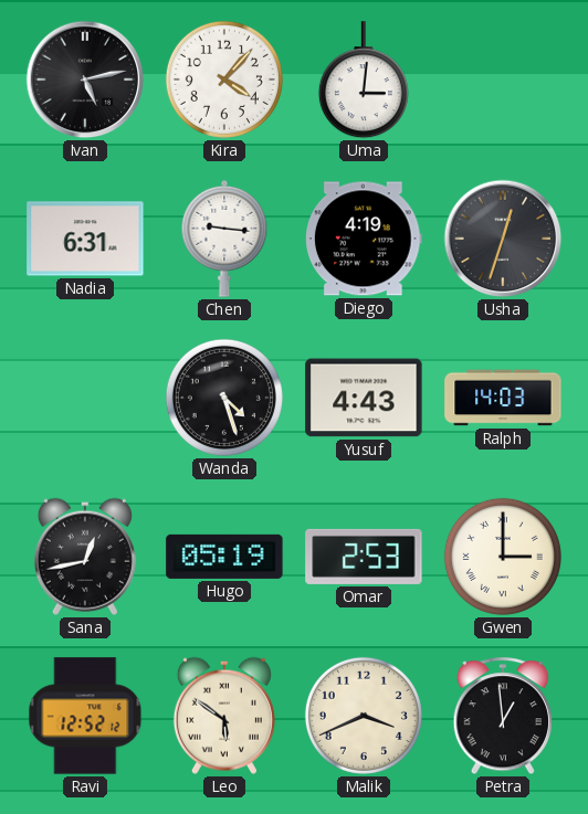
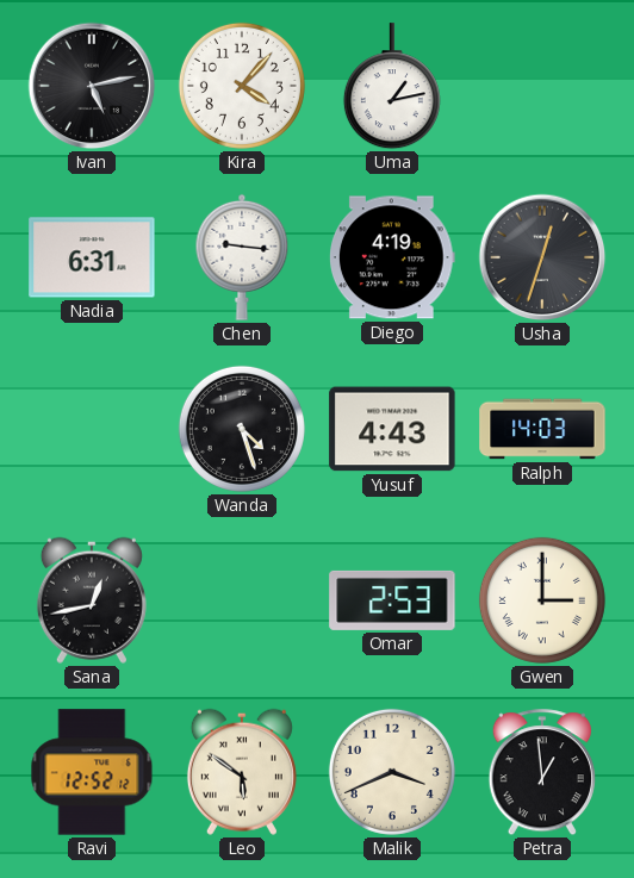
Uma: 3:01 -> 1:13
Hugo: 05:19 -> none
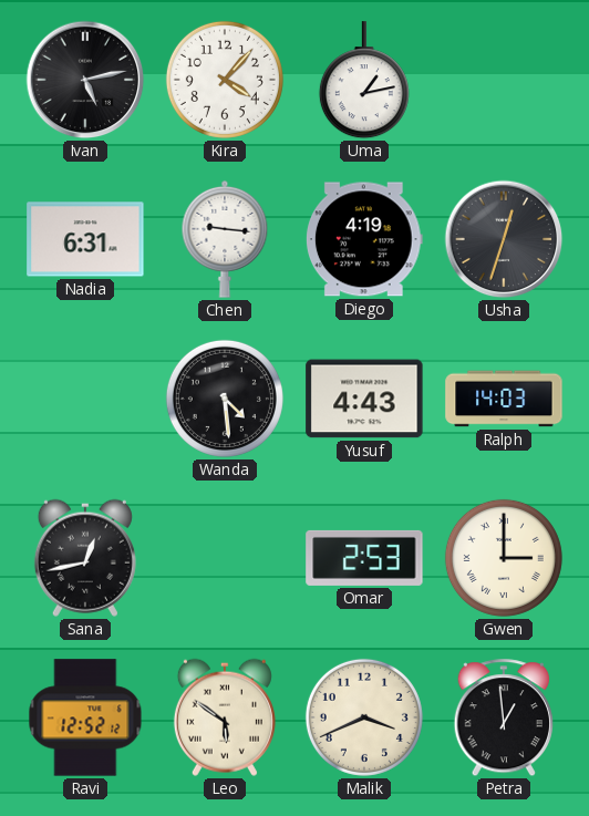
Wanda: 4:27 -> 4:29
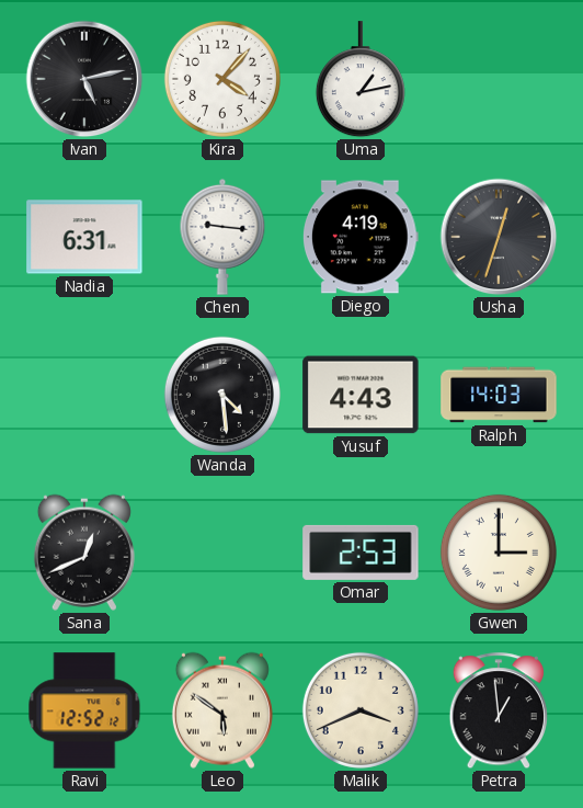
Sana: 12:43 -> 12:41
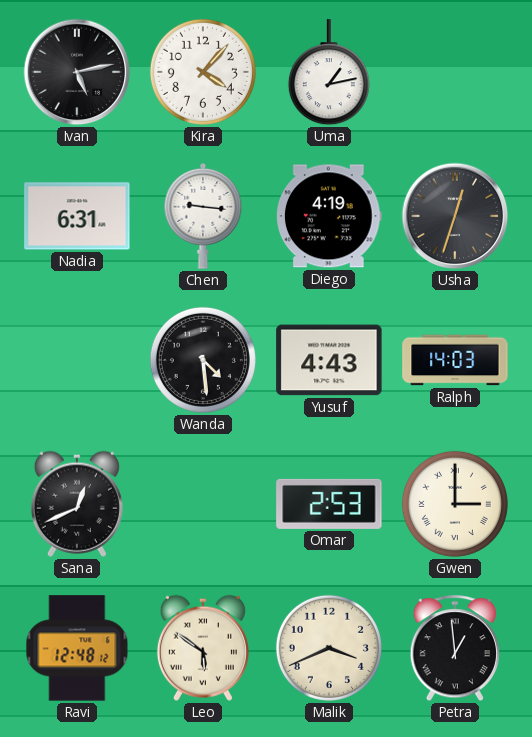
Ravi: 12:52 -> 12:48
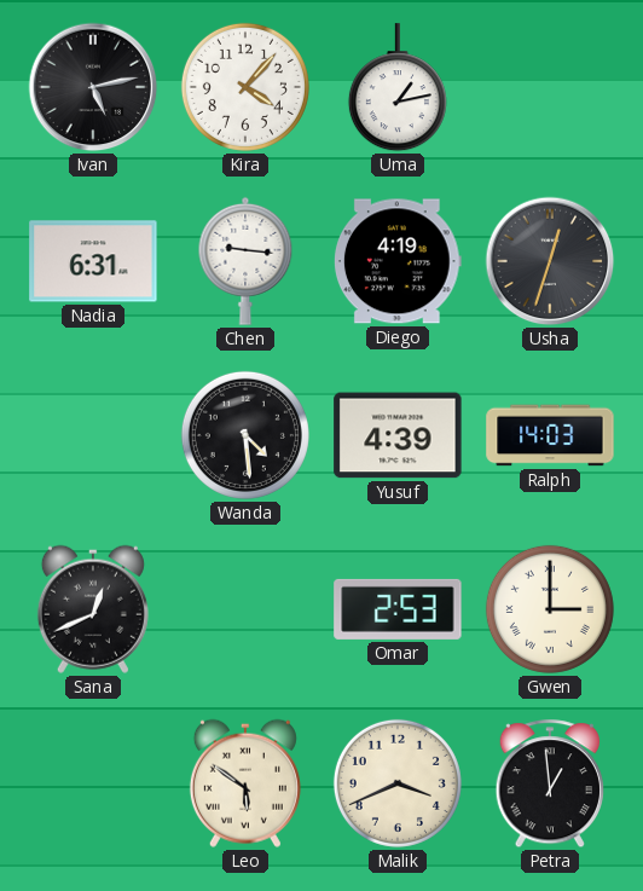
Yusuf: 4:43 -> 4:39
Ravi: 12:48 -> none
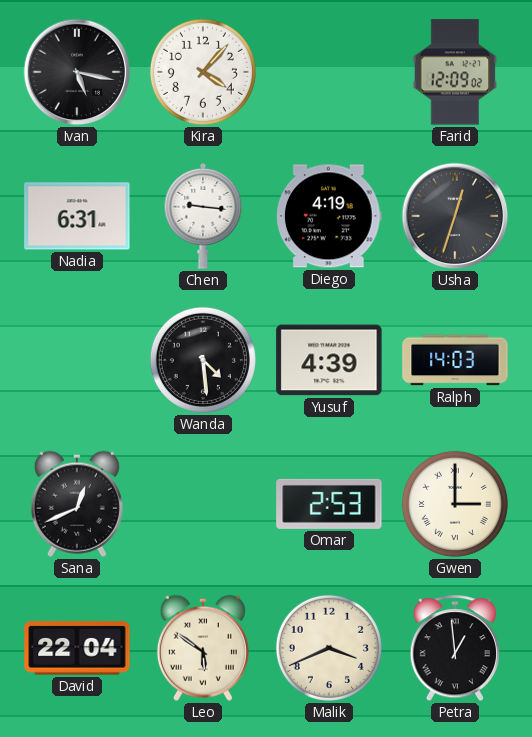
Ivan: 5:13 -> 5:17
Uma: 1:13 -> none
Farid: none -> 12:09
David: none -> 22:04
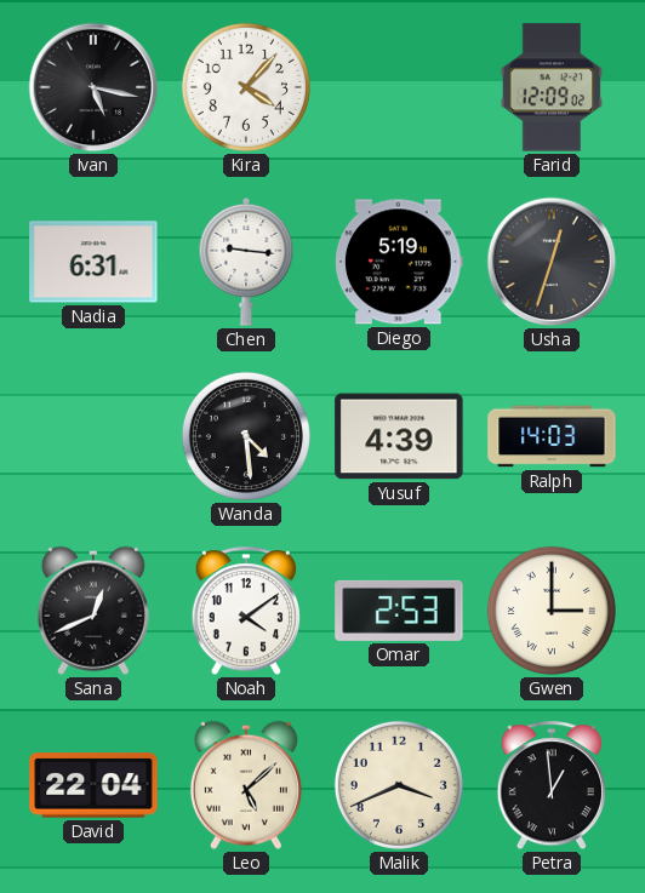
Diego: 4:19 -> 5:19
Noah: none -> 4:09
Leo: 5:51 -> 5:08
